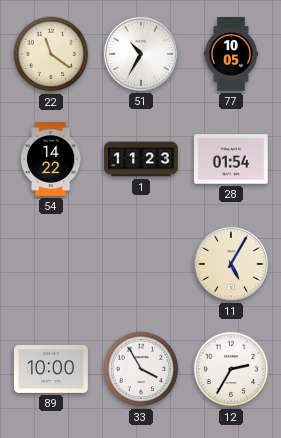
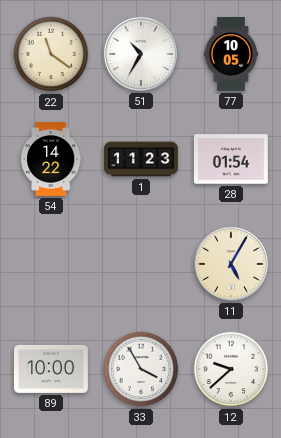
12: 2:35 -> 9:38
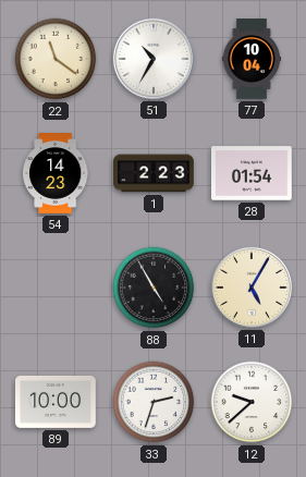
77: 10:05 -> 10:04
54: 14:22 -> 14:23
1: 11:23 -> 2:23
88: none -> 4:55
33: 3:55 -> 2:33
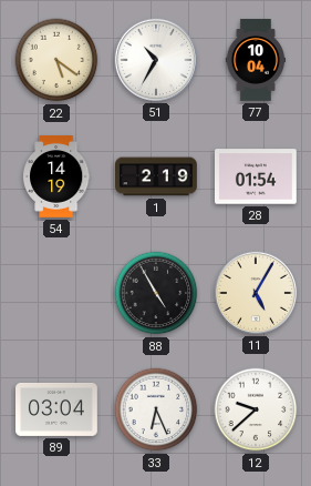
22: 11:21 -> 5:21
54: 14:23 -> 14:19
1: 2:23 -> 2:19
89: 10:00 -> 03:04
33: 2:33 -> 6:26
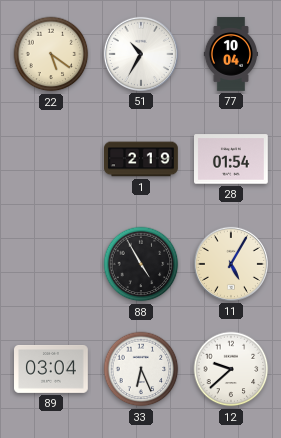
54: 14:19 -> none
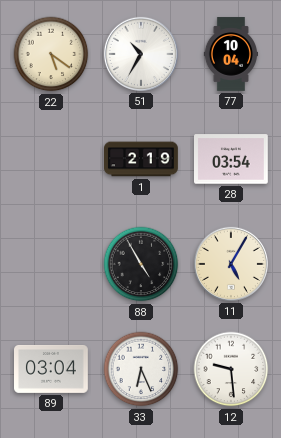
28: 01:54 -> 03:54
12: 9:38 -> 9:29
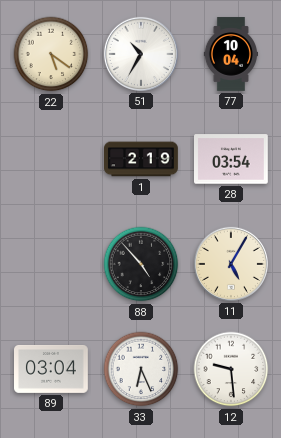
88: 4:55 -> 4:53
